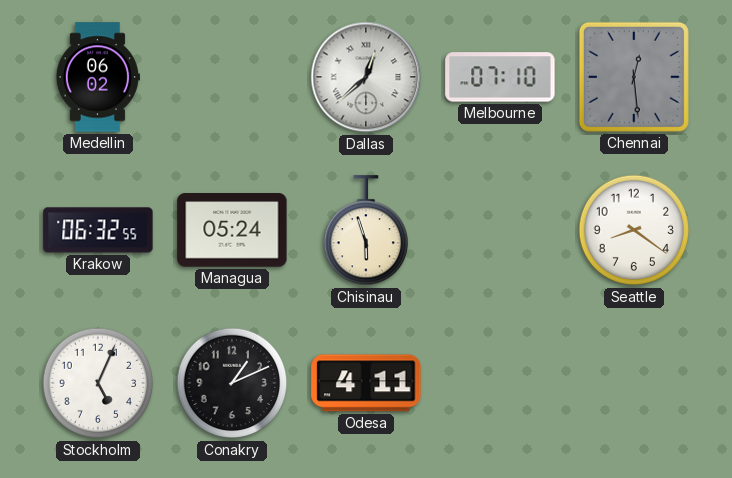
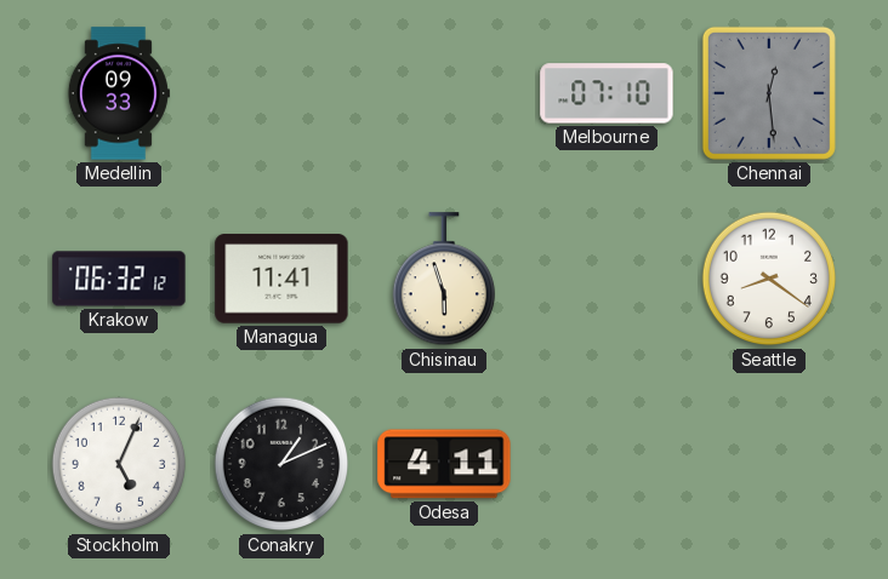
Medellin: 06:02 -> 09:33
Dallas: 12:38 -> none
Krakow: 06:32:55 -> 06:32:12
Managua: 05:24 -> 11:41
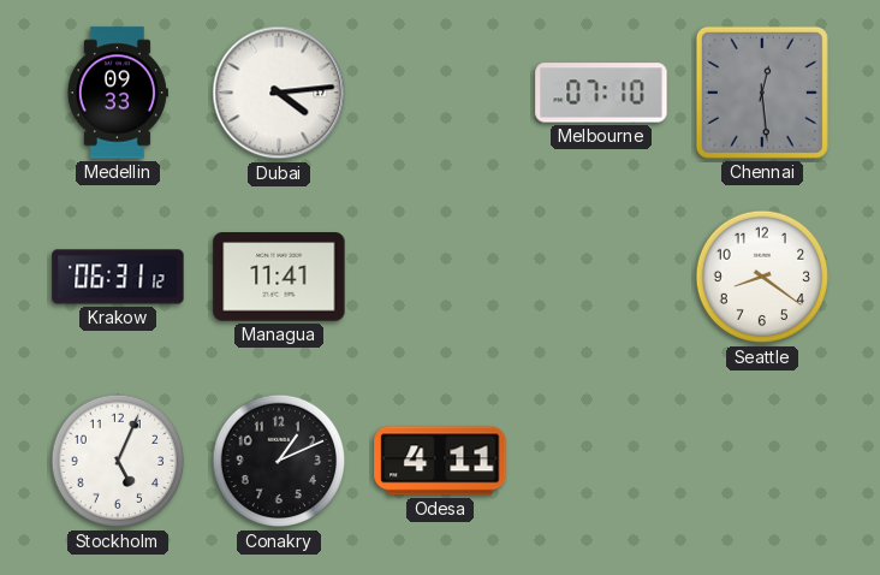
Dubai: none -> 4:14
Krakow: 06:32 -> 06:31
Chisinau: 5:57 -> none
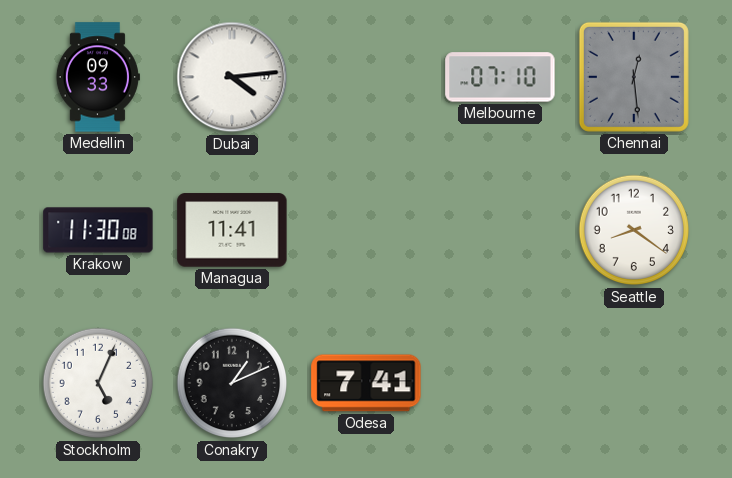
Krakow: 06:31 -> 11:30
Odesa: 4:11 -> 7:41
